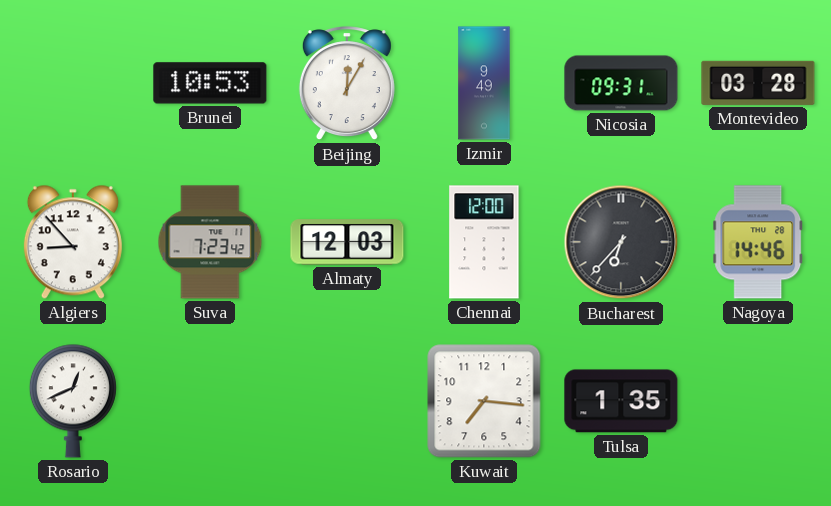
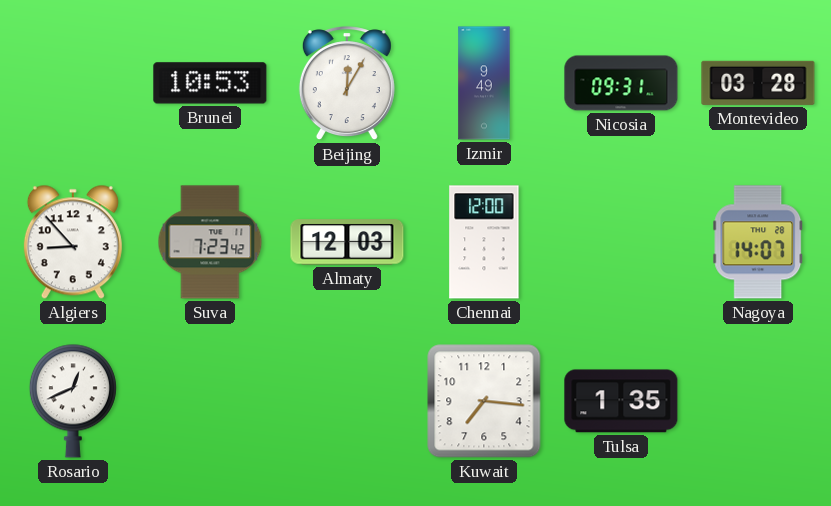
Bucharest: 6:37 -> none
Nagoya: 14:46 -> 14:07
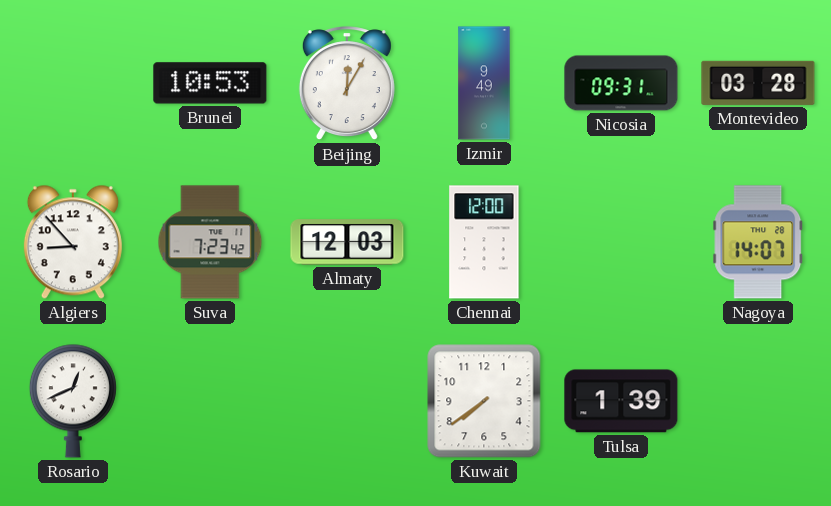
Kuwait: 7:16 -> 7:39
Tulsa: 1:35 -> 1:39
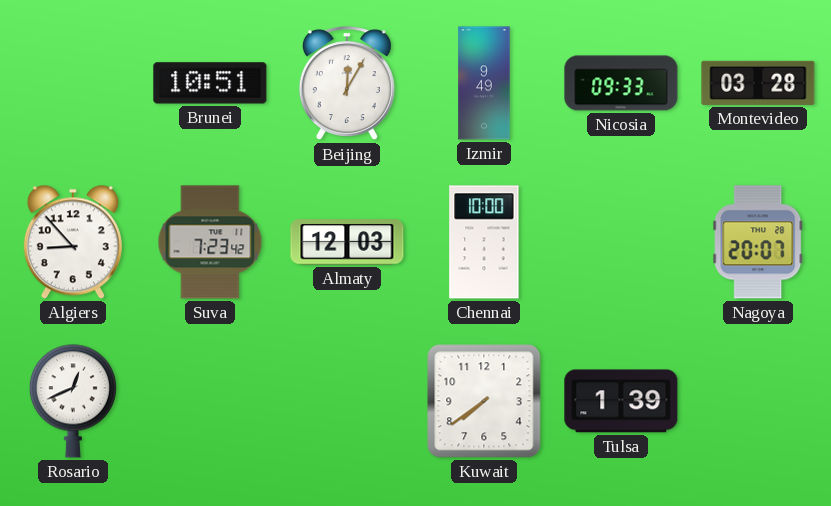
Brunei: 10:53 -> 10:51
Nicosia: 09:31 -> 09:33
Chennai: 12:00 -> 10:00
Nagoya: 14:07 -> 20:07
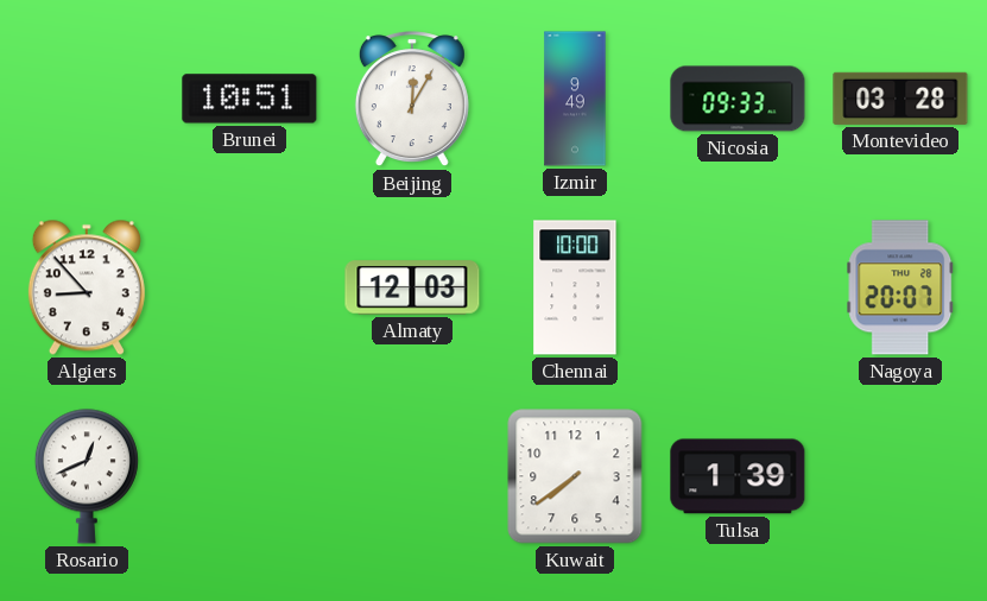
Suva: 7:23 -> none
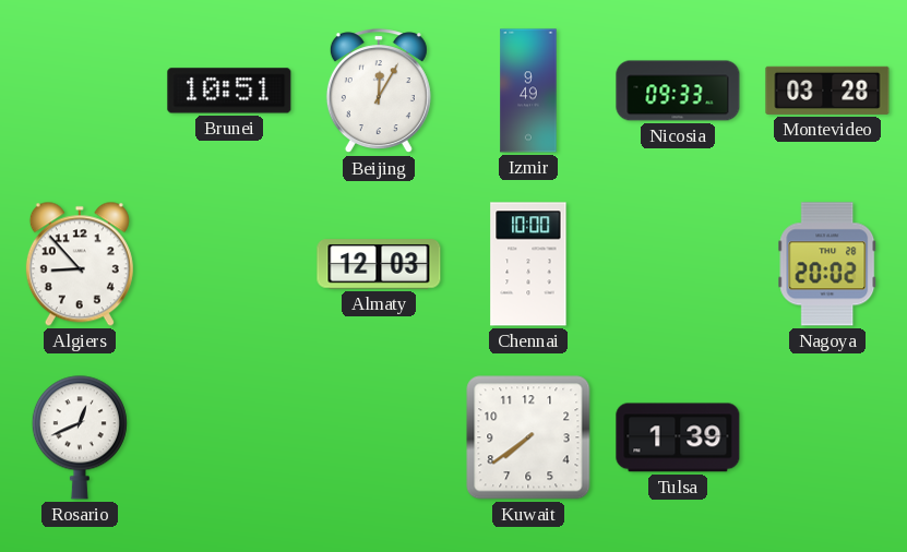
Nagoya: 20:07 -> 20:02
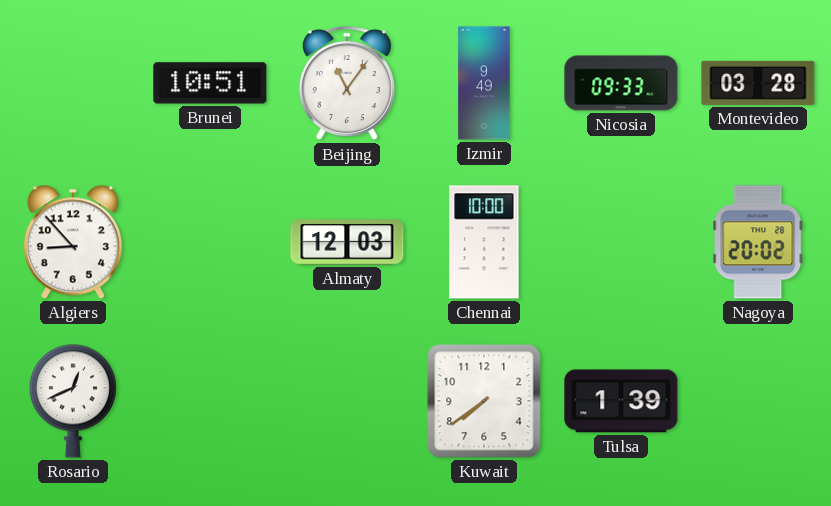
Beijing: 12:05 -> 11:06
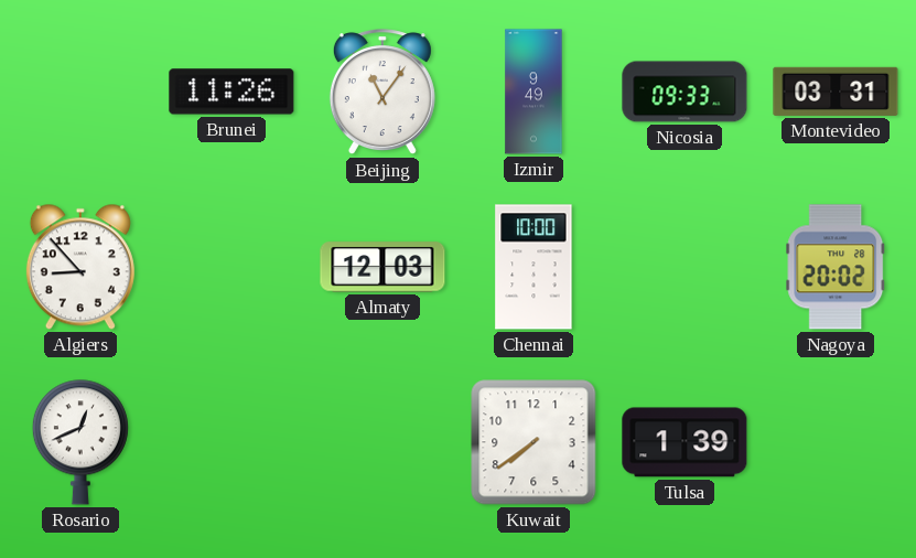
Brunei: 10:51 -> 11:26
Montevideo: 03:28 -> 03:31
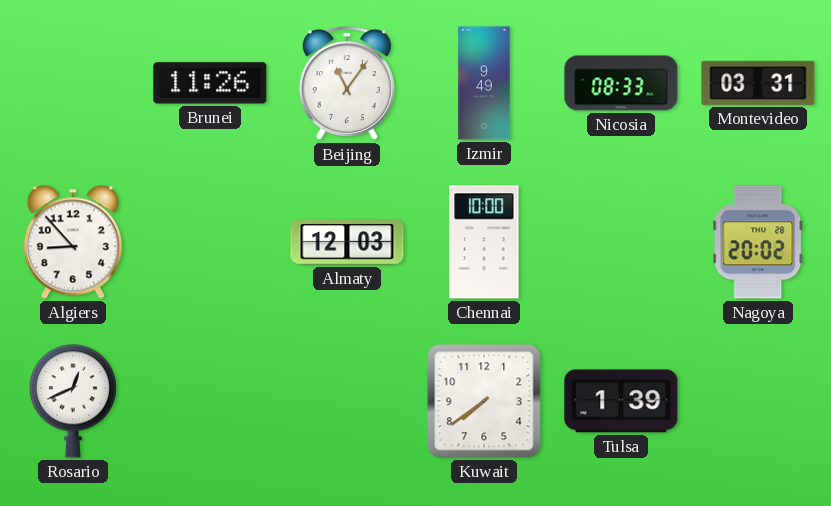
Nicosia: 09:33 -> 08:33
